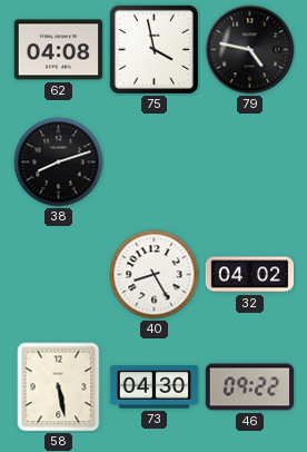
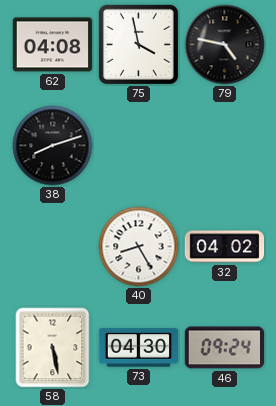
46: 09:22 -> 09:24
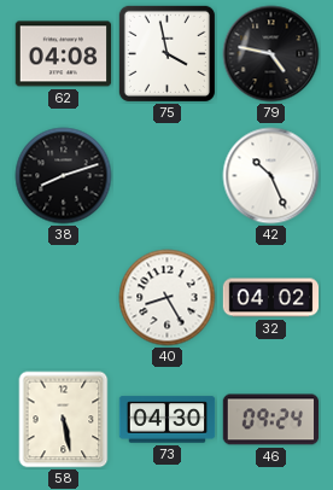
42: none -> 10:26
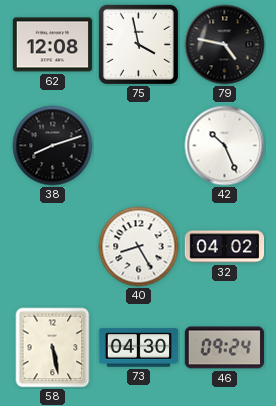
62: 04:08 -> 12:08
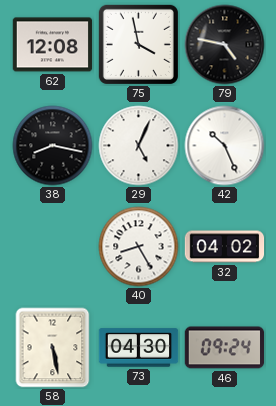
38: 8:12 -> 8:17
29: none -> 5:04
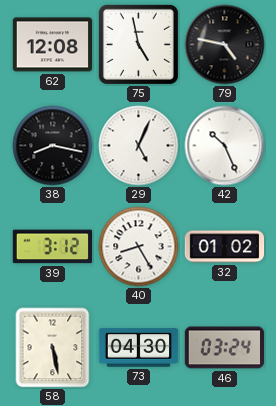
75: 3:58 -> 4:58
39: none -> 3:12
32: 04:02 -> 01:02
46: 09:24 -> 03:24
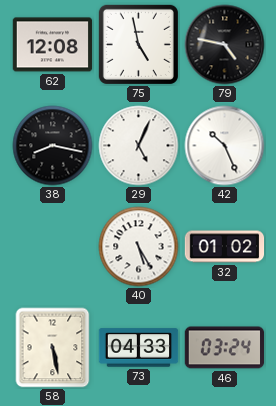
39: 3:12 -> none
40: 8:25 -> 5:25
73: 04:30 -> 04:33
